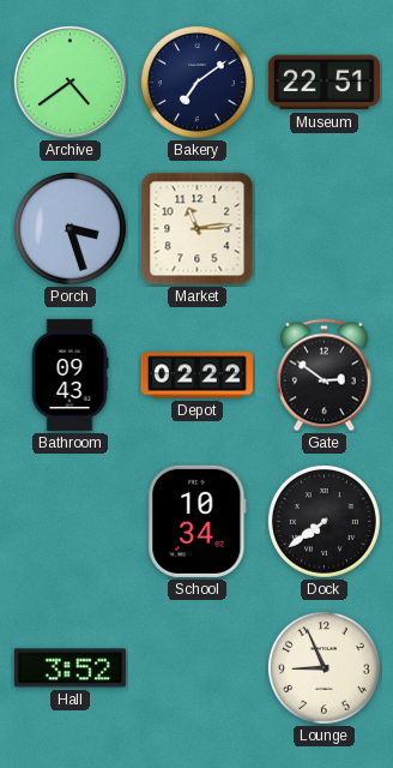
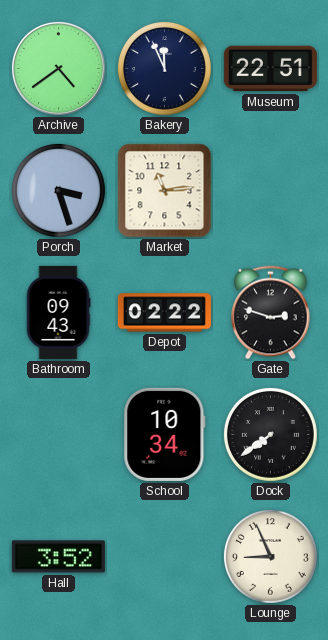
Bakery: 7:09 -> 11:56
Gate: 2:51 -> 2:48
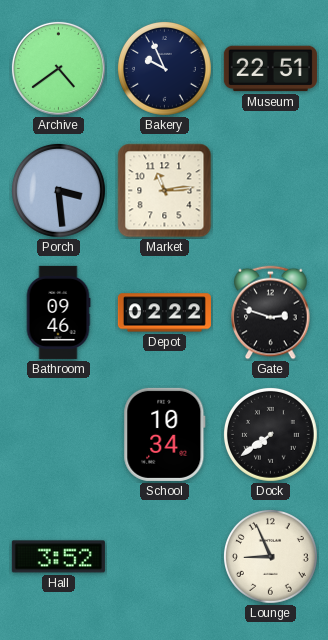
Bakery: 11:56 -> 9:56
Porch: 3:27 -> 3:29
Bathroom: 09:43 -> 09:46
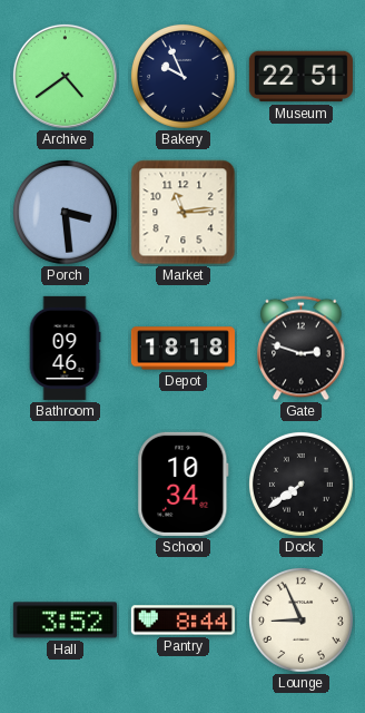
Depot: 02:22 -> 18:18
Pantry: none -> 8:44
